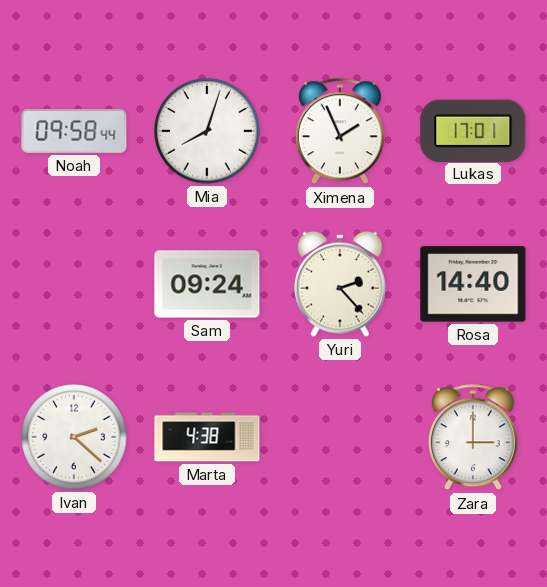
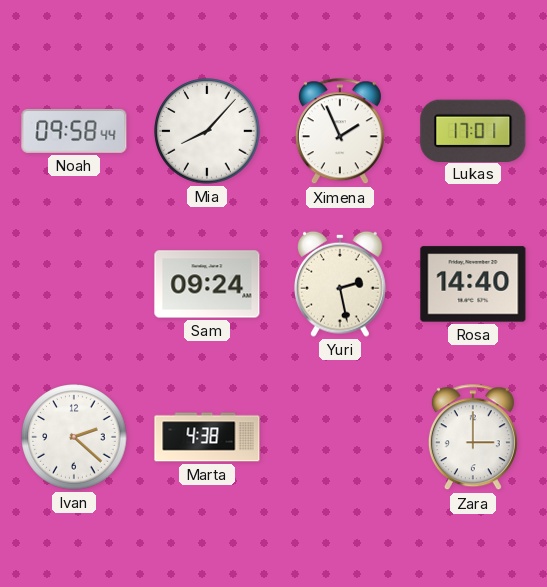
Mia: 8:03 -> 8:07
Yuri: 2:23 -> 2:28
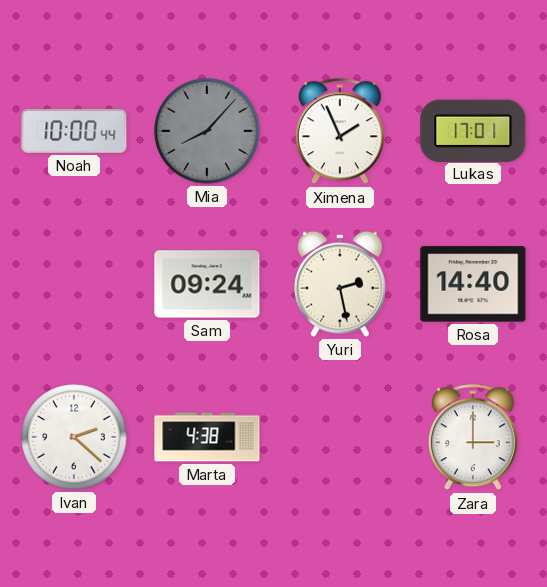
Noah: 09:58 -> 10:00
Mia dial: white -> grey
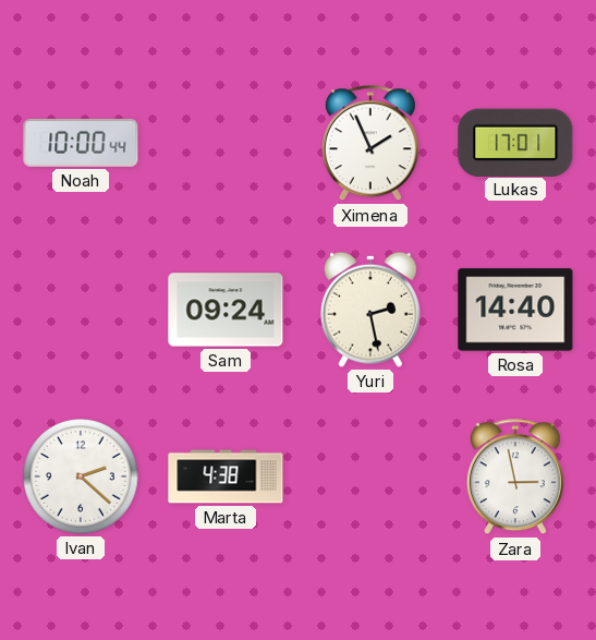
Mia: 8:07 -> none
Zara: 3:00 -> 2:58
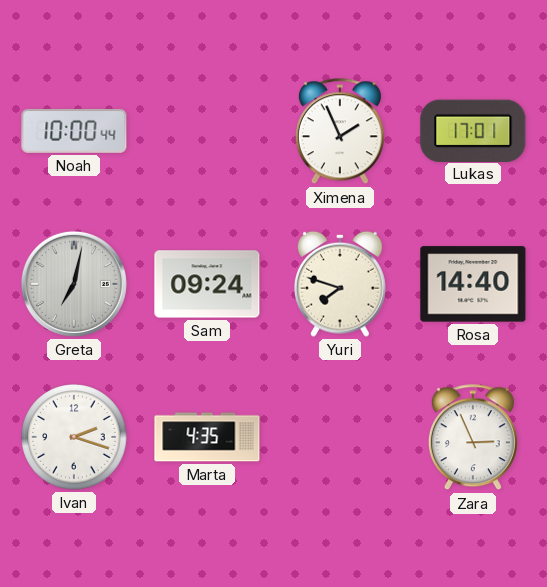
Greta: none -> 7:02
Yuri: 2:28 -> 7:48
Ivan: 2:22 -> 2:18
Marta: 4:38 -> 4:35
Zara: 2:58 -> 2:56
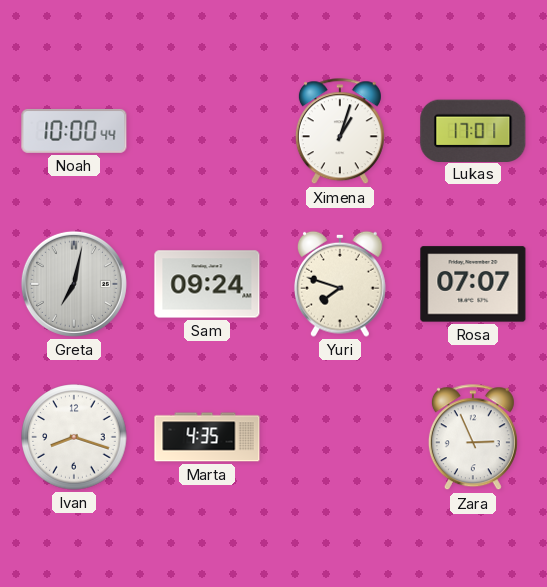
Ximena: 1:56 -> 1:03
Rosa: 14:40 -> 07:07
Ivan: 2:18 -> 8:18
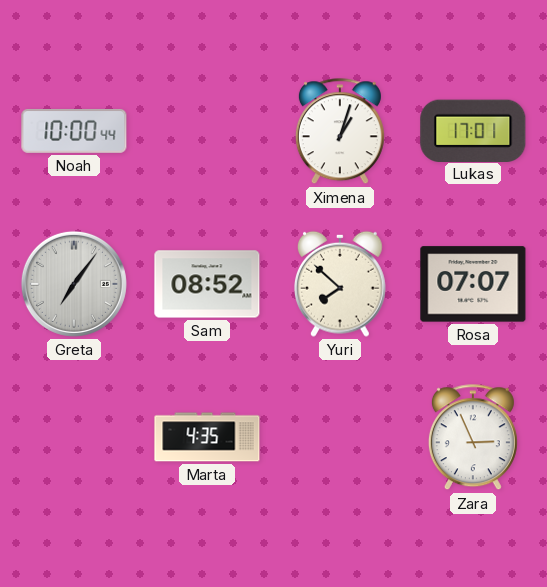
Greta: 7:02 -> 7:06
Sam: 09:24 -> 08:52
Yuri: 7:48 -> 7:52
Ivan: 8:18 -> none
